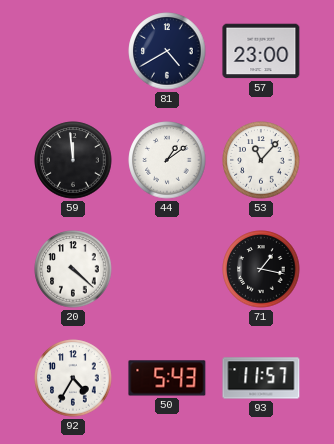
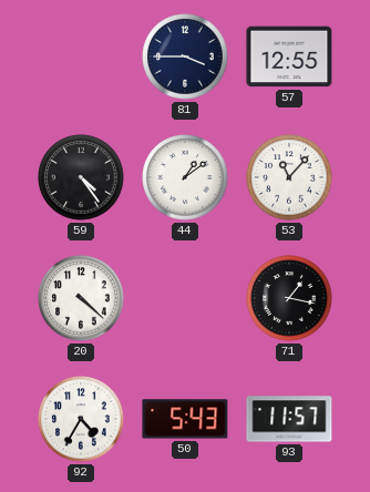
81: 4:40 -> 3:45
57: 23:00 -> 12:55
59: 11:59 -> 4:24
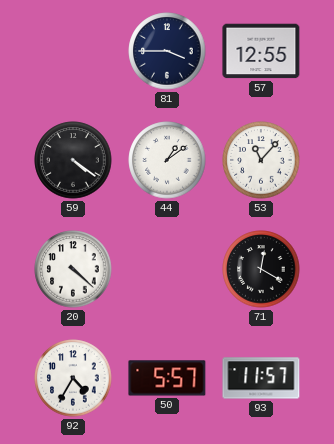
59: 4:24 -> 4:21
71: 1:17 -> 12:20
50: 5:43 -> 5:57
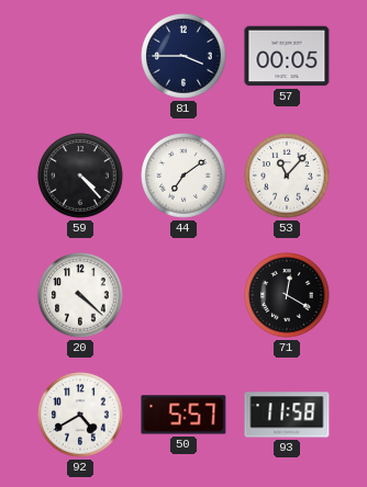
57: 12:55 -> 00:05
59: 4:21 -> 4:23
44: 1:09 -> 7:09
92: 4:35 -> 4:40
93: 11:57 -> 11:58
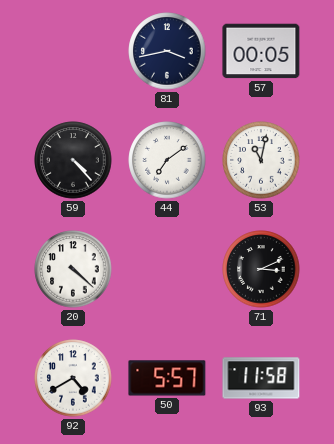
81: 3:45 -> 3:43
53: 11:07 -> 11:02
71: 12:20 -> 3:11
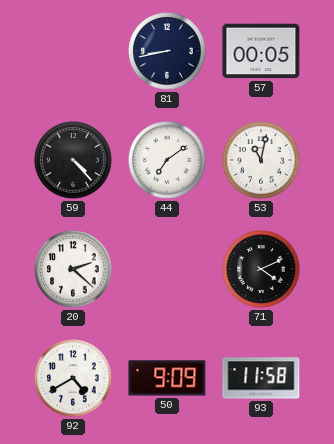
81: 3:43 -> 8:43
20: 4:22 -> 2:22
71: 3:11 -> 4:11
50: 5:57 -> 9:09
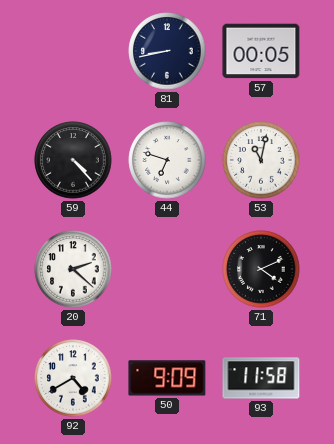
44: 7:09 -> 6:48
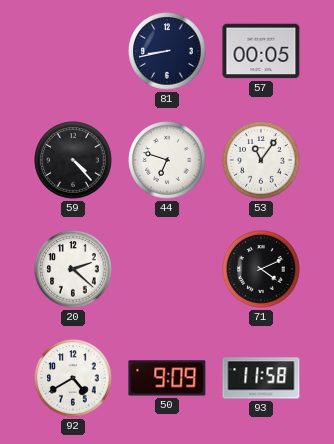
53: 11:02 -> 11:06
